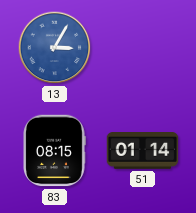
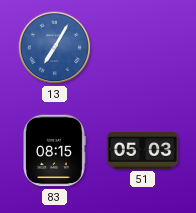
13: 3:05 -> 7:05
51: 01:14 -> 05:03
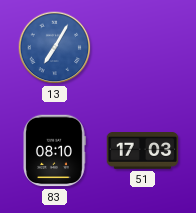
83: 08:15 -> 08:10
51: 05:03 -> 17:03
